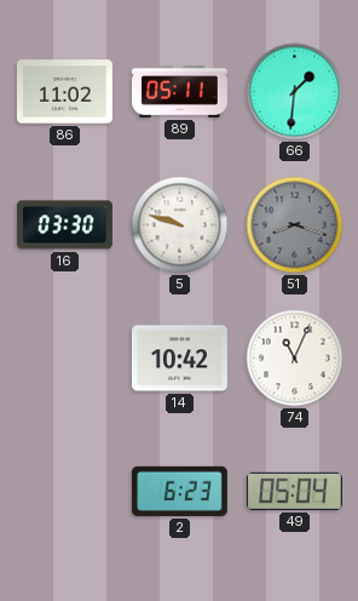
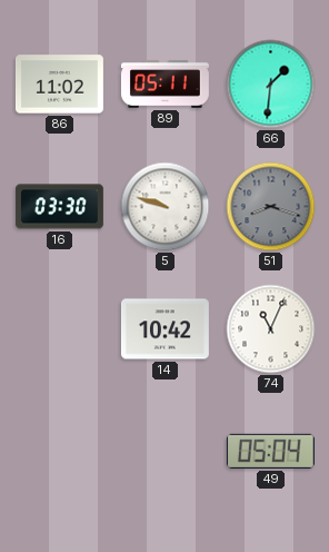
2: 6:23 -> none
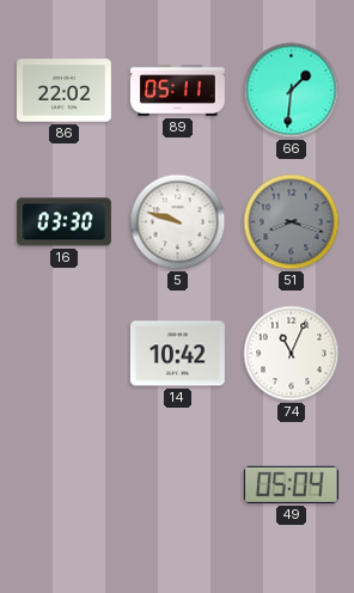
86: 11:02 -> 22:02
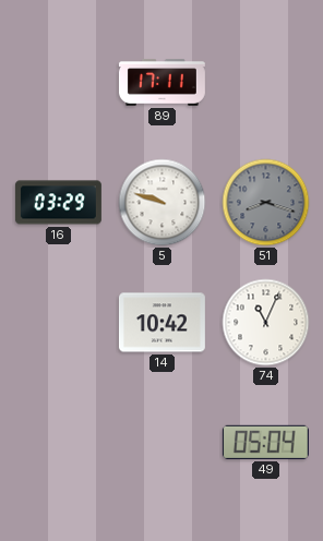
86: 22:02 -> none
89: 05:11 -> 17:11
66: 1:31 -> none
16: 03:30 -> 03:29
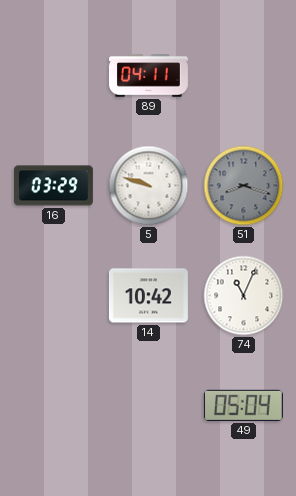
89: 17:11 -> 04:11
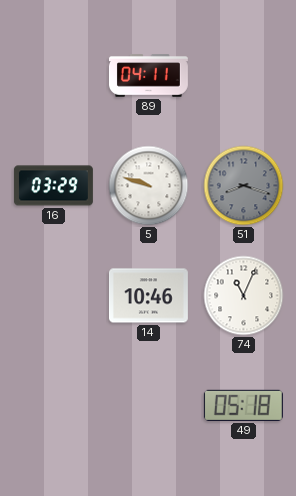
14: 10:42 -> 10:46
49: 05:04 -> 05:18
